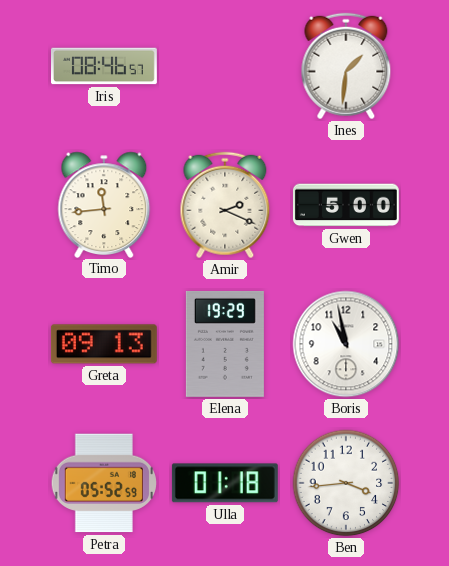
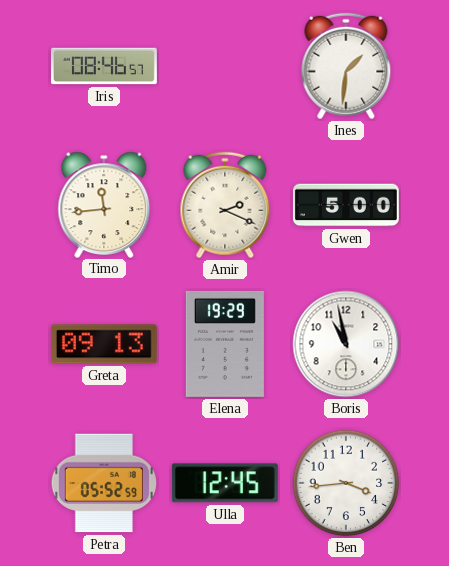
Ulla: 01:18 -> 12:45
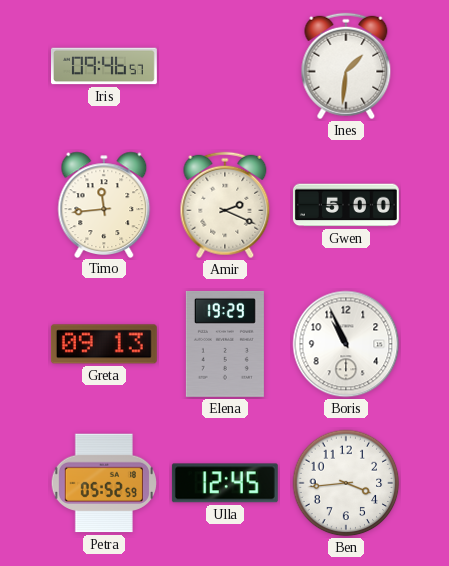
Iris: 08:46 -> 09:46
Boris: 10:58 -> 10:56
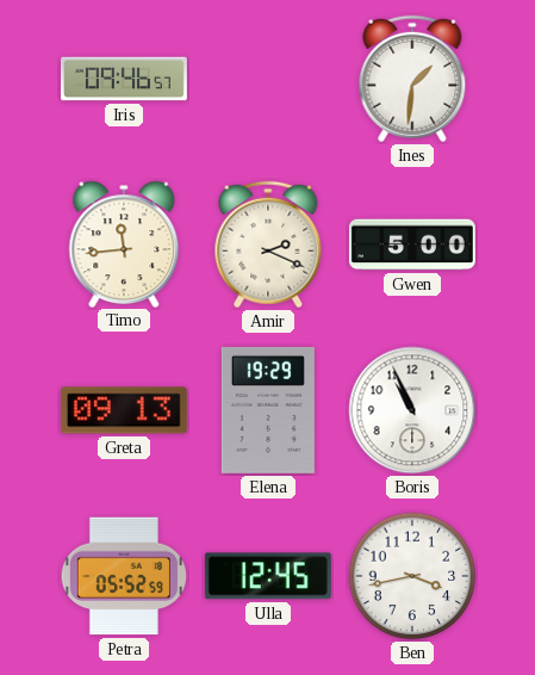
Ben: 3:44 -> 3:43
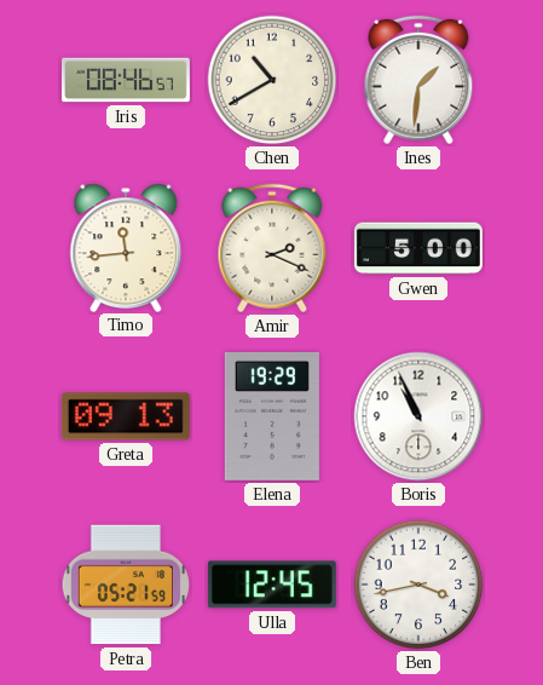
Iris: 09:46 -> 08:46
Chen: none -> 10:40
Petra: 05:52 -> 05:21
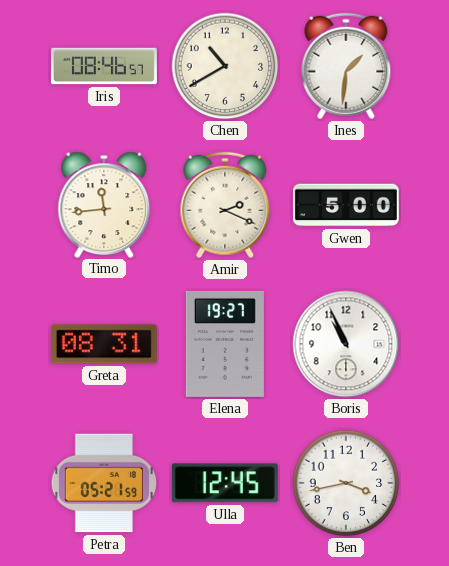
Greta: 09:13 -> 08:31
Elena: 19:29 -> 19:27
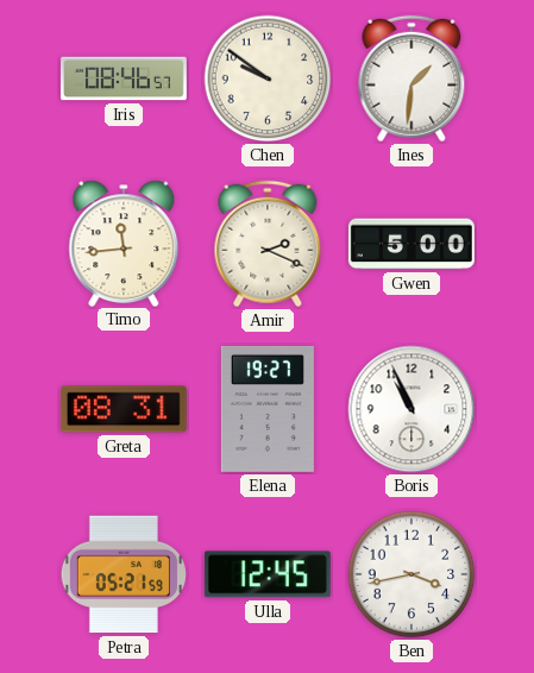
Chen: 10:40 -> 9:51
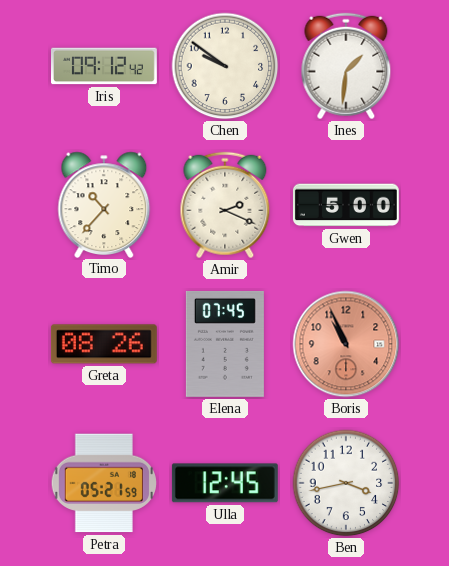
Iris: 08:46 -> 09:12
Timo: 11:44 -> 10:37
Greta: 08:31 -> 08:26
Elena: 19:27 -> 07:45
Boris dial: white -> salmon
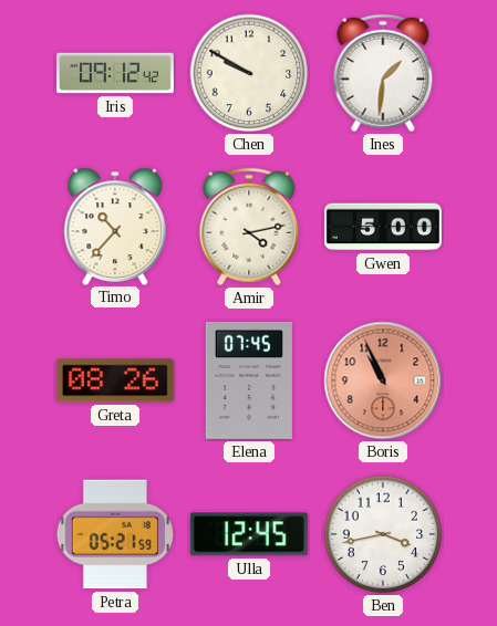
Chen: 9:51 -> 9:50
Amir: 2:19 -> 4:13
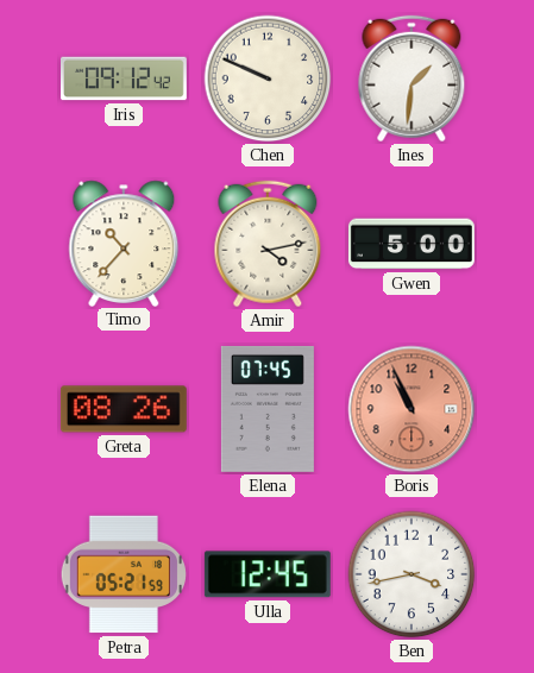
Chen: 9:50 -> 9:49
